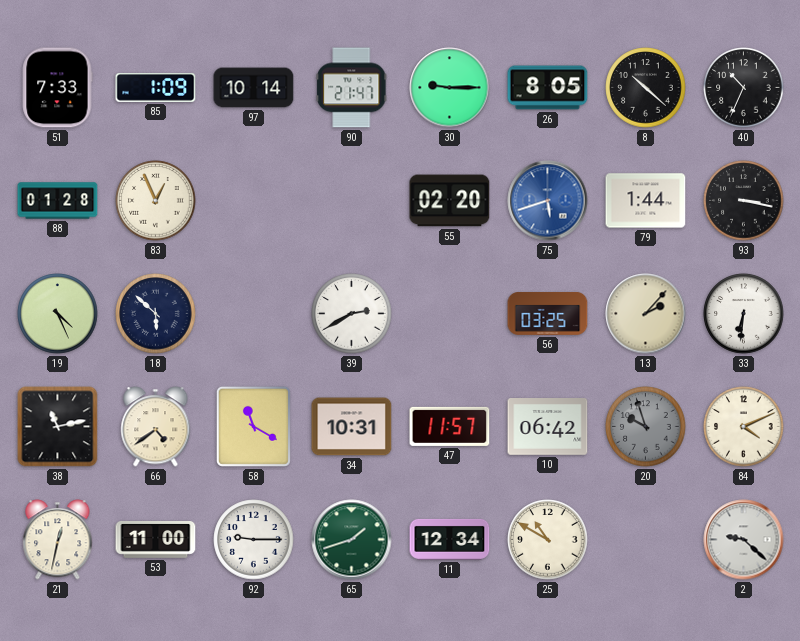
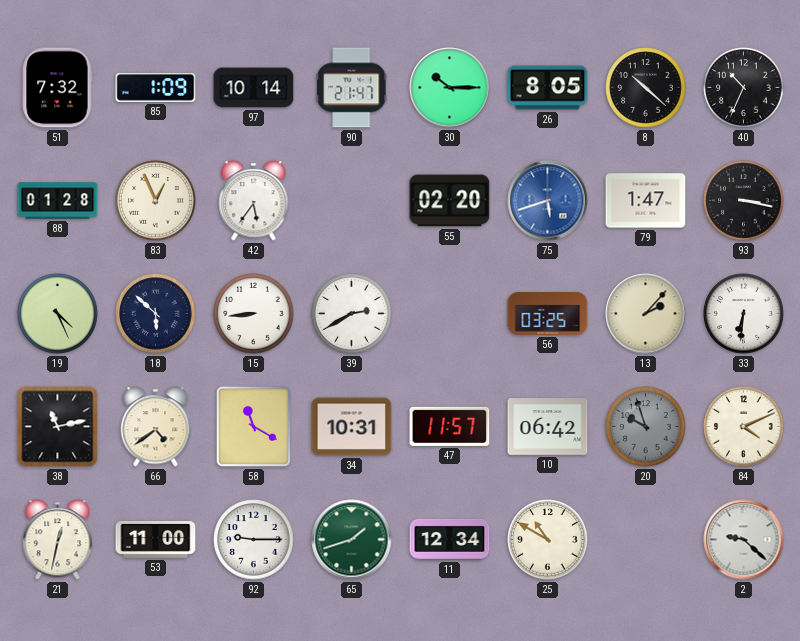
51: 7:33 -> 7:32
30: 9:15 -> 10:15
42: none -> 5:36
79: 1:44 -> 1:47
15: none -> 8:44
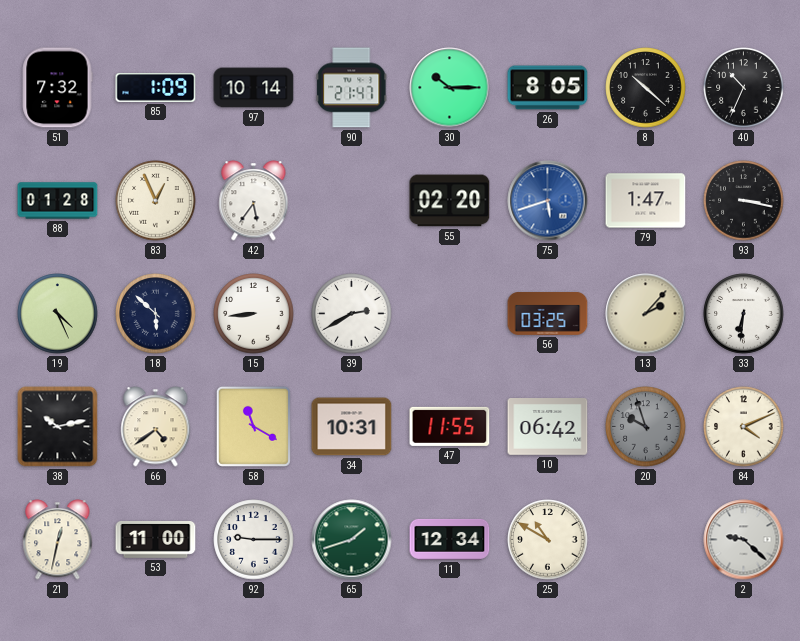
38: 11:13 -> 10:13
47: 11:57 -> 11:55
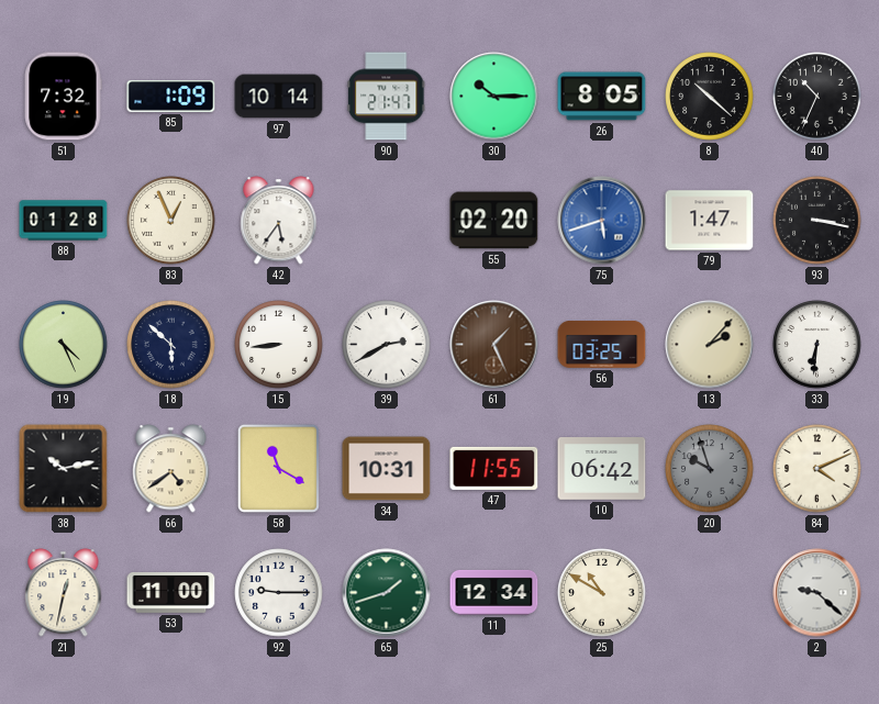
61: none -> 1:26
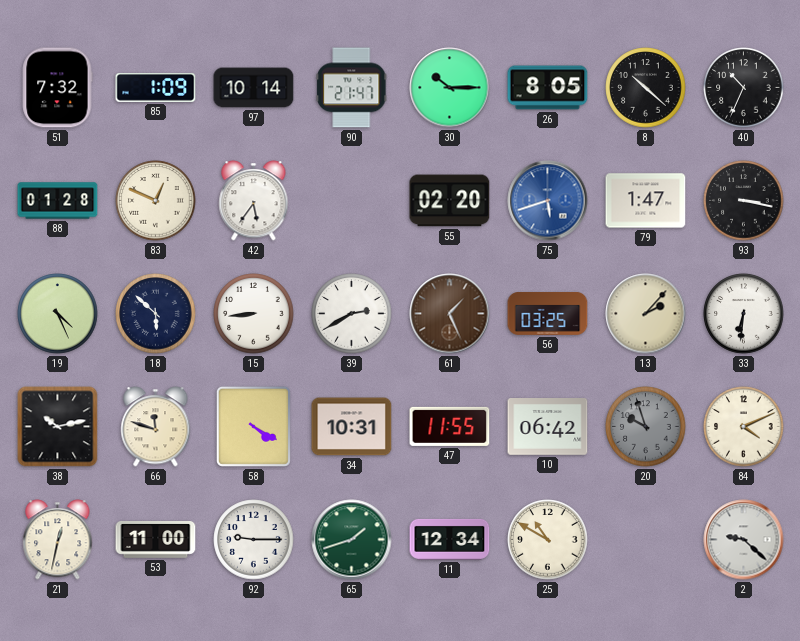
83: 12:56 -> 12:49
66: 4:39 -> 11:48
58: 11:20 -> 4:20
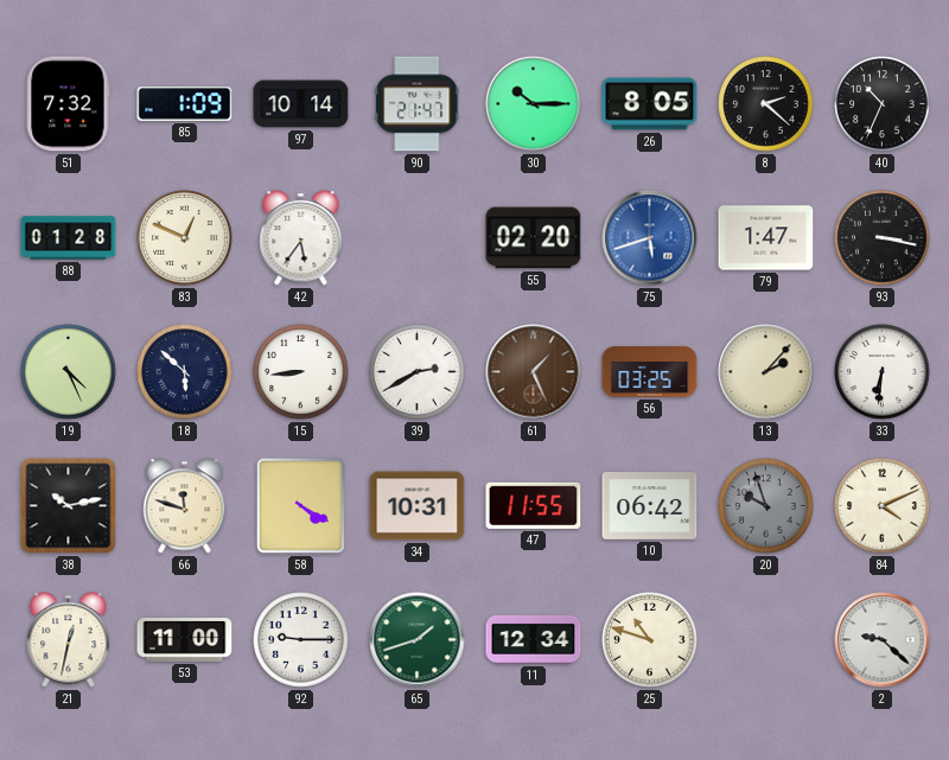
8: 10:22 -> 2:22
25: 10:50 -> 10:48
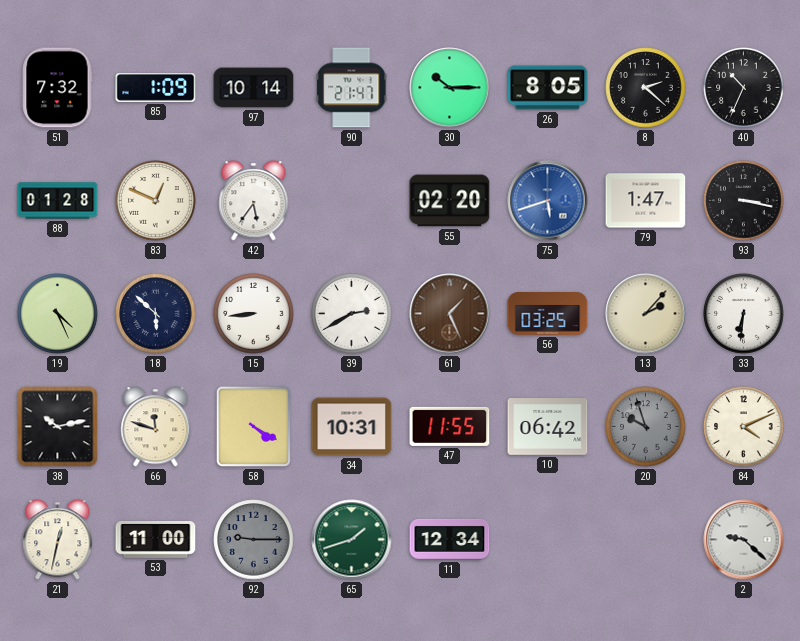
92 dial: white -> grey
25: 10:48 -> none
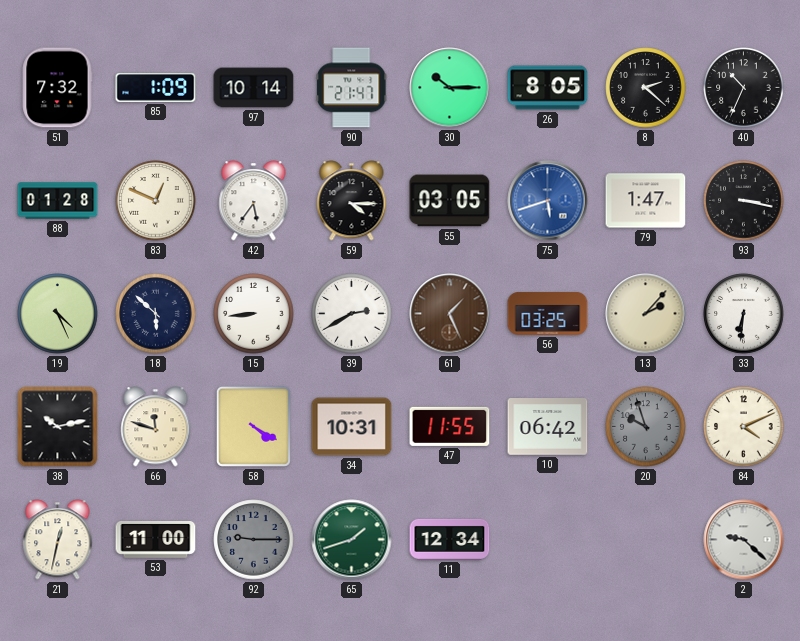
59: none -> 4:15
55: 02:20 -> 03:05
